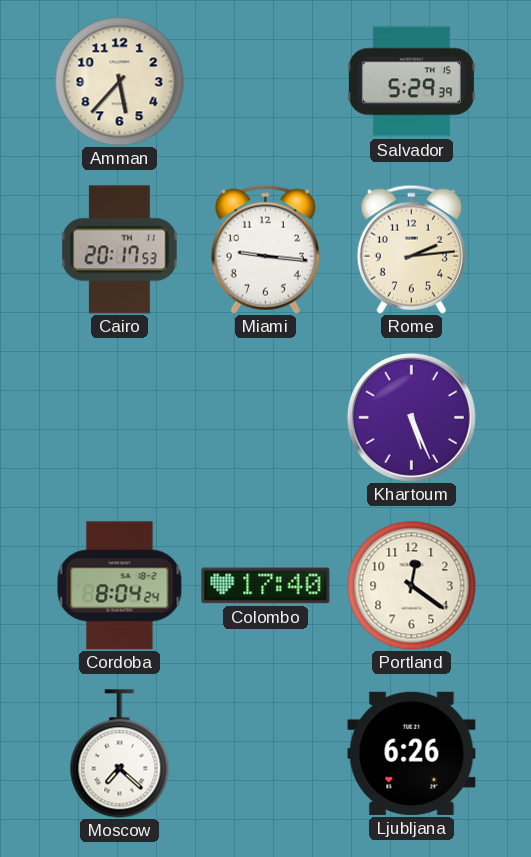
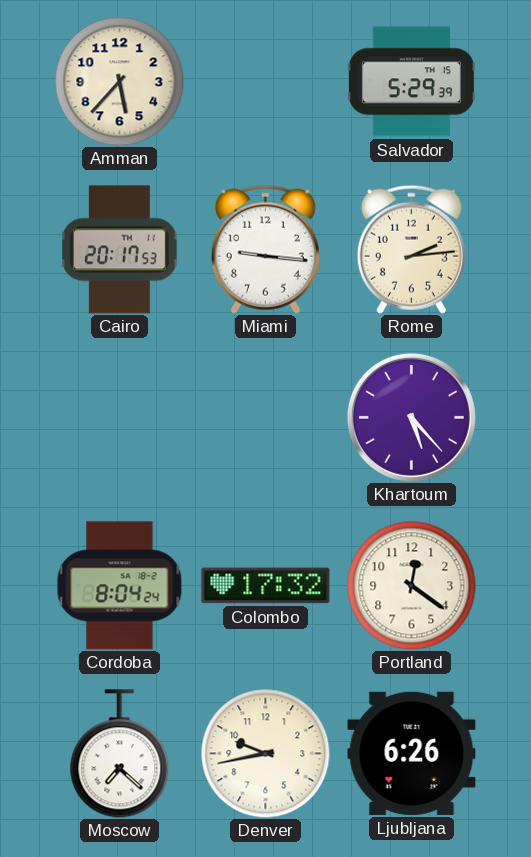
Khartoum: 5:26 -> 5:23
Colombo: 17:40 -> 17:32
Denver: none -> 9:43
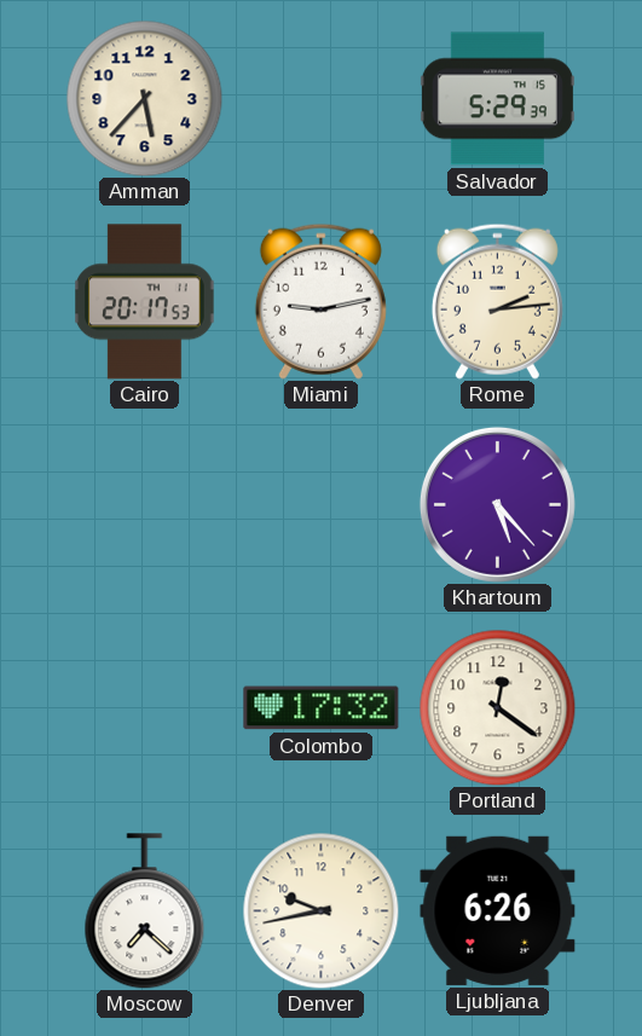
Miami: 9:16 -> 9:13
Cordoba: 8:04 -> none
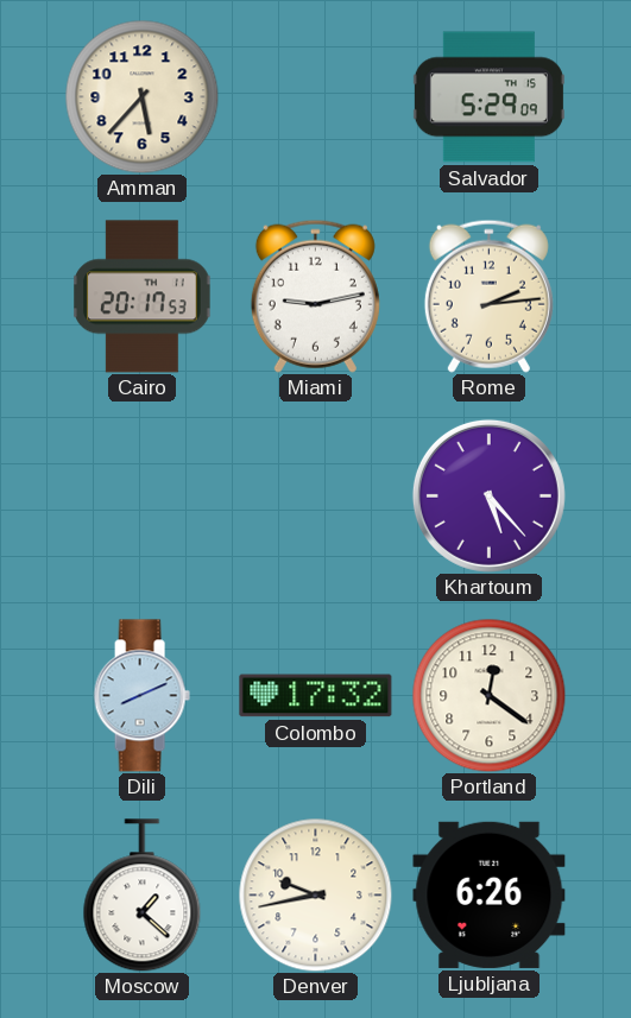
Salvador: 5:29:39 -> 5:29:09
Dili: none -> 8:11
Moscow: 7:22 -> 1:22
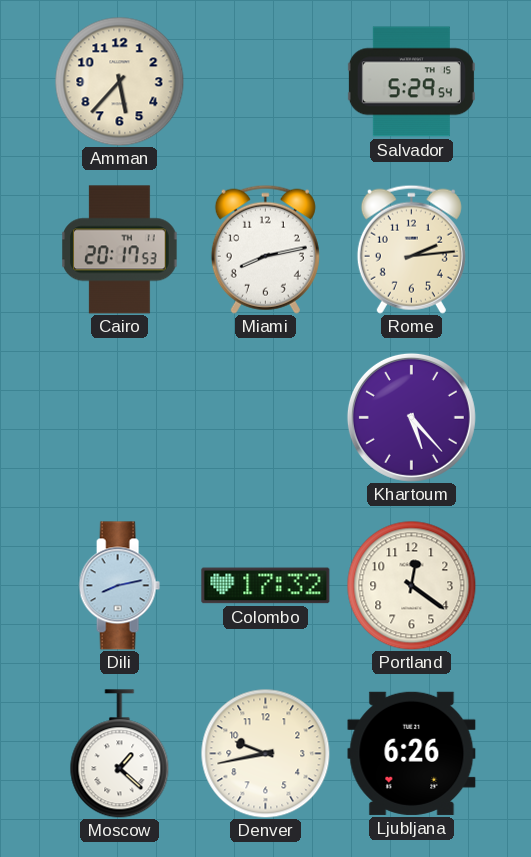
Salvador: 5:29:09 -> 5:29:54
Miami: 9:13 -> 8:13
Dili: 8:11 -> 8:13
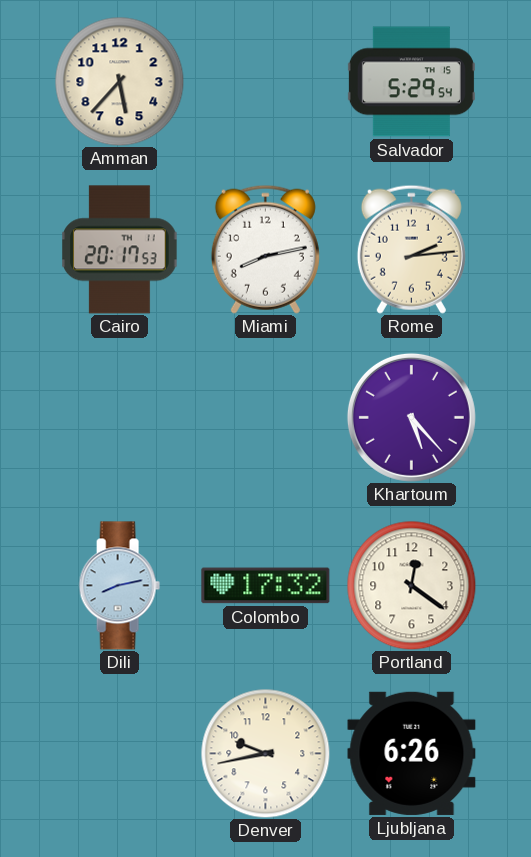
Moscow: 1:22 -> none
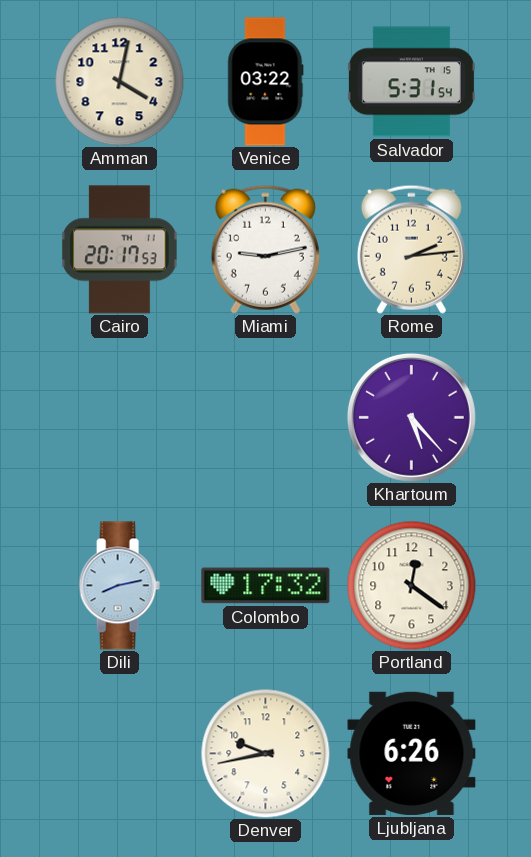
Amman: 5:37 -> 4:02
Venice: none -> 03:22
Salvador: 5:29 -> 5:31
Miami: 8:13 -> 9:13
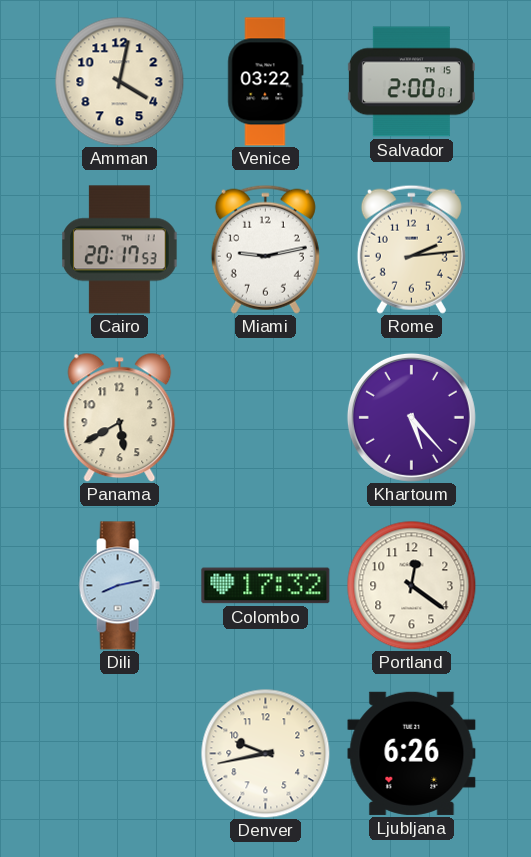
Salvador: 5:31 -> 2:00
Panama: none -> 5:40
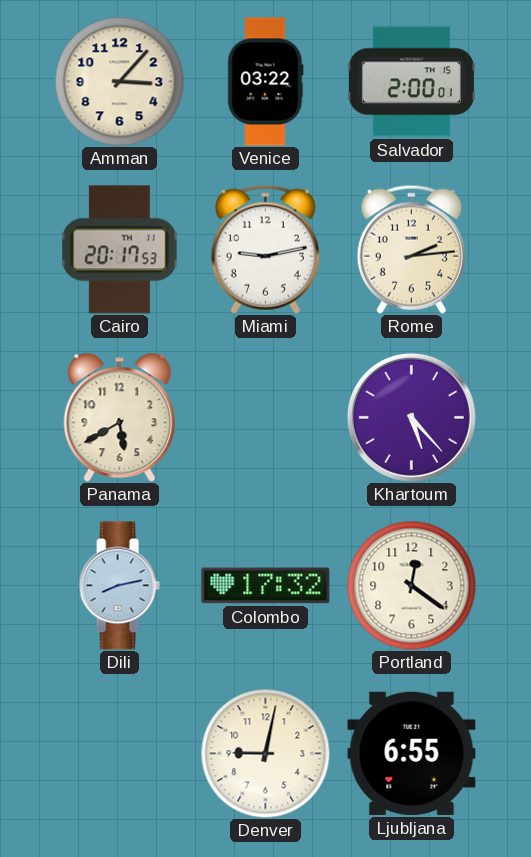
Amman: 4:02 -> 3:07
Denver: 9:43 -> 9:02
Ljubljana: 6:26 -> 6:55
